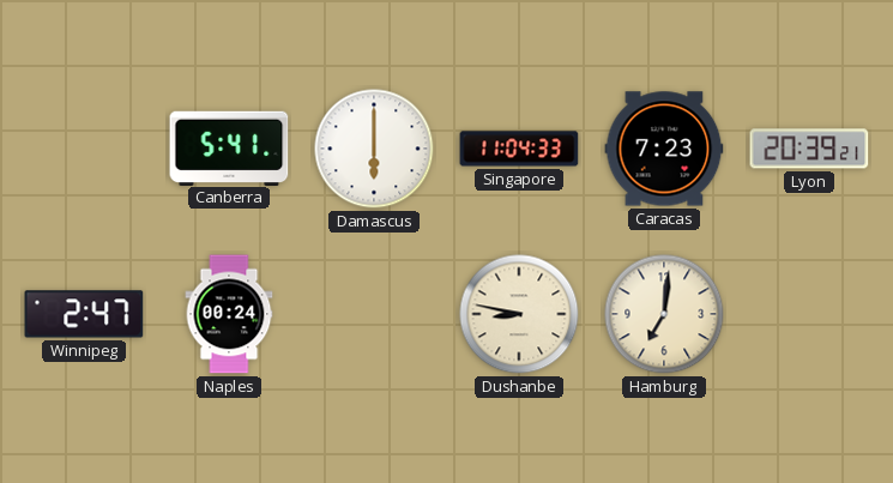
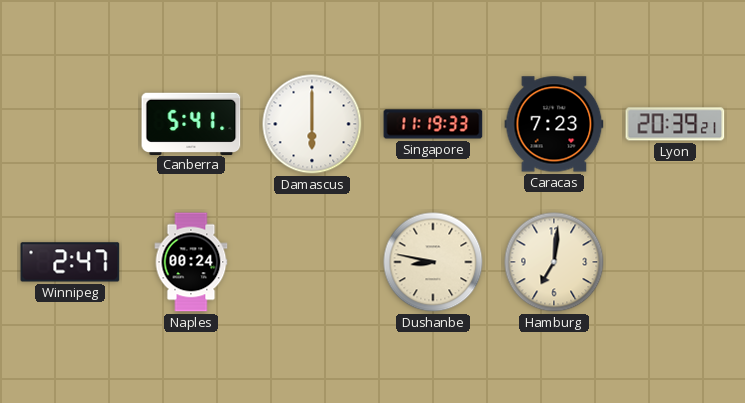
Singapore: 11:04 -> 11:19
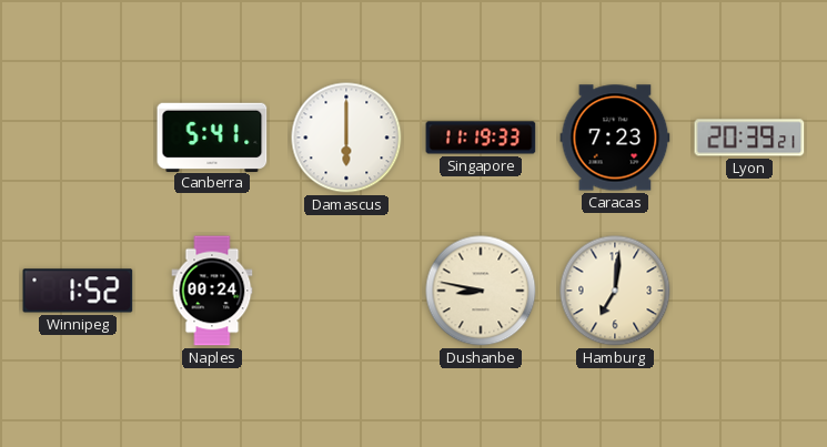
Winnipeg: 2:47 -> 1:52
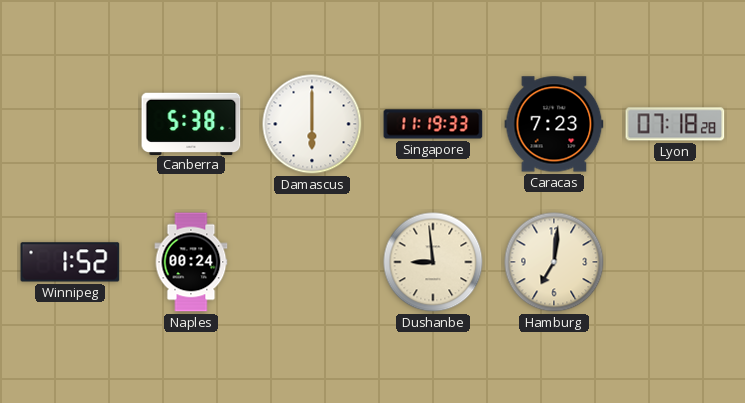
Canberra: 5:41 -> 5:38
Lyon: 20:39 -> 07:18
Dushanbe: 8:47 -> 8:59
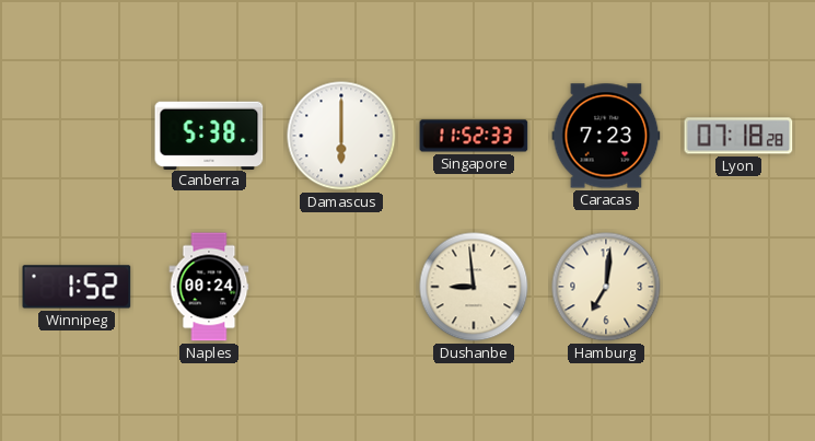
Singapore: 11:19 -> 11:52
